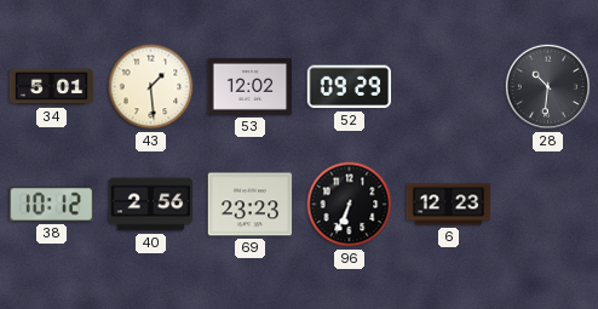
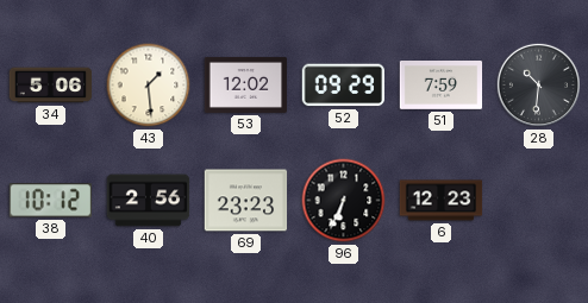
34: 5:01 -> 5:06
51: none -> 7:59
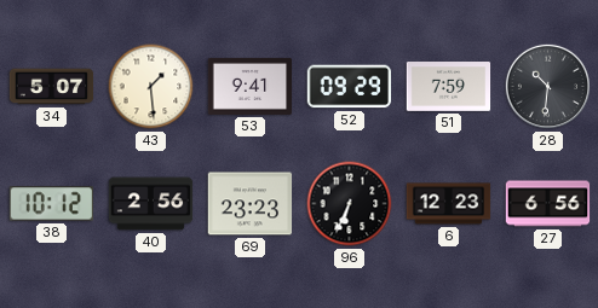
34: 5:06 -> 5:07
53: 12:02 -> 9:41
27: none -> 6:56
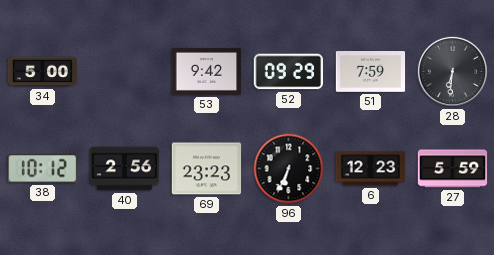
34: 5:07 -> 5:00
43: 1:29 -> none
53: 9:41 -> 9:42
28: 10:31 -> 6:31
27: 6:56 -> 5:59
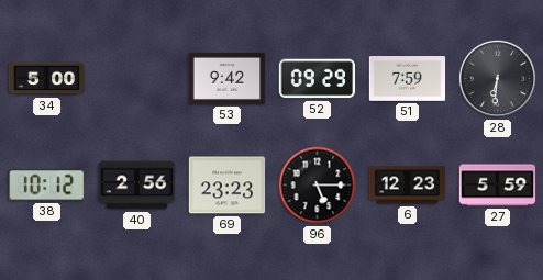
96: 6:34 -> 5:15
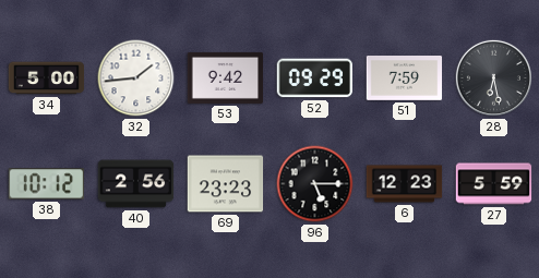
32: none -> 1:44
28: 6:31 -> 6:28
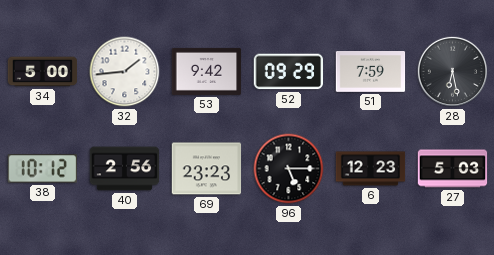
27: 5:59 -> 5:03
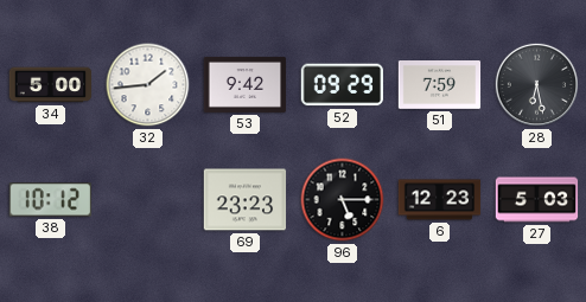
40: 2:56 -> none
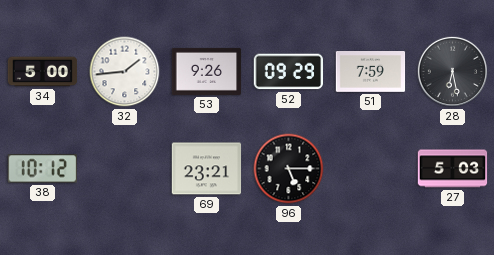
53: 9:42 -> 9:26
69: 23:23 -> 23:21
6: 12:23 -> none
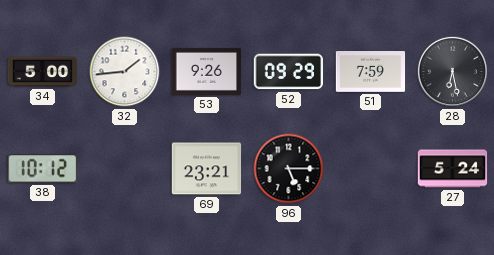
27: 5:03 -> 5:24
